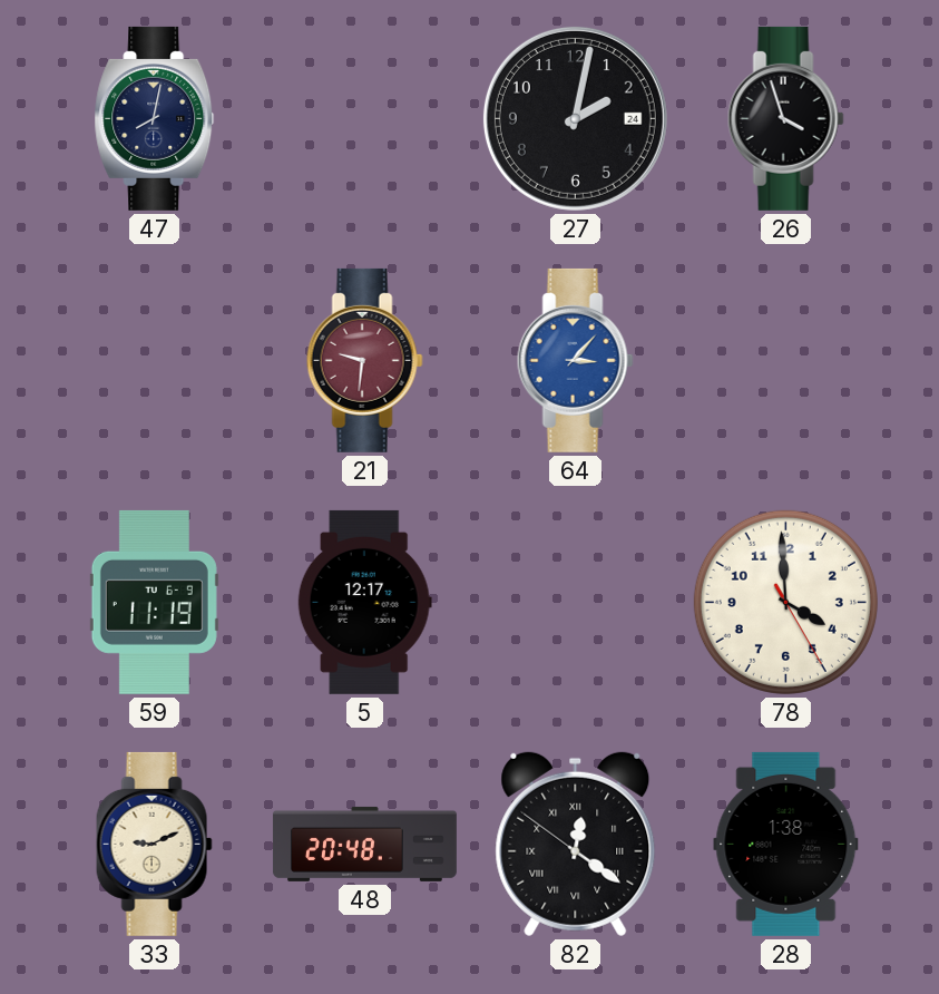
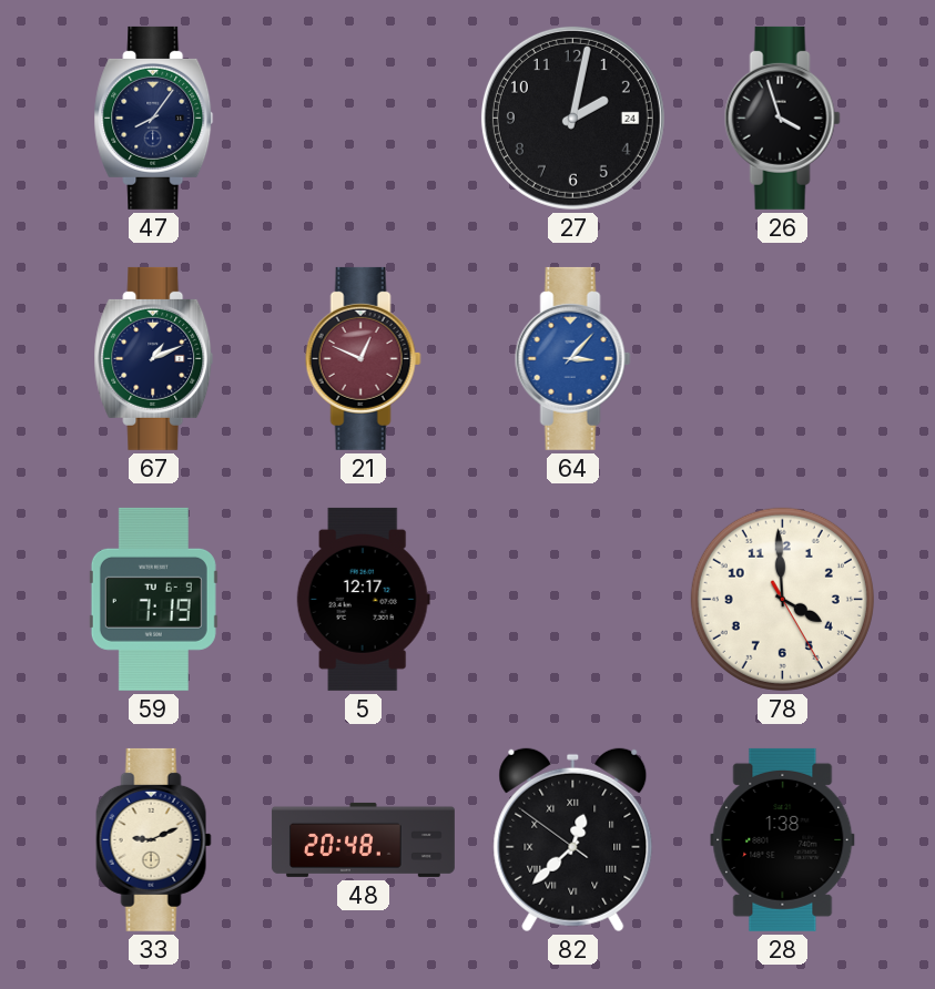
47: 8:02 -> 8:06
67: none -> 1:11
21: 9:31 -> 12:49
59: 11:19 -> 7:19
82: 12:20 -> 12:37
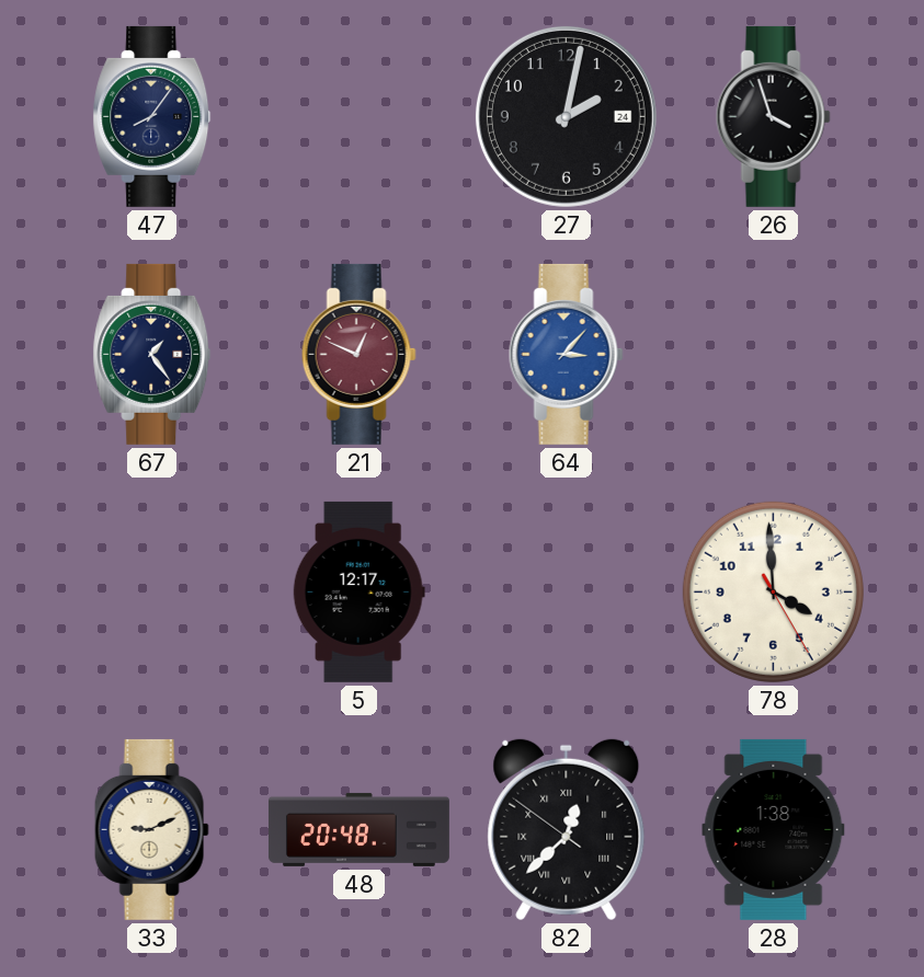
67: 1:11 -> 1:24
59: 7:19 -> none
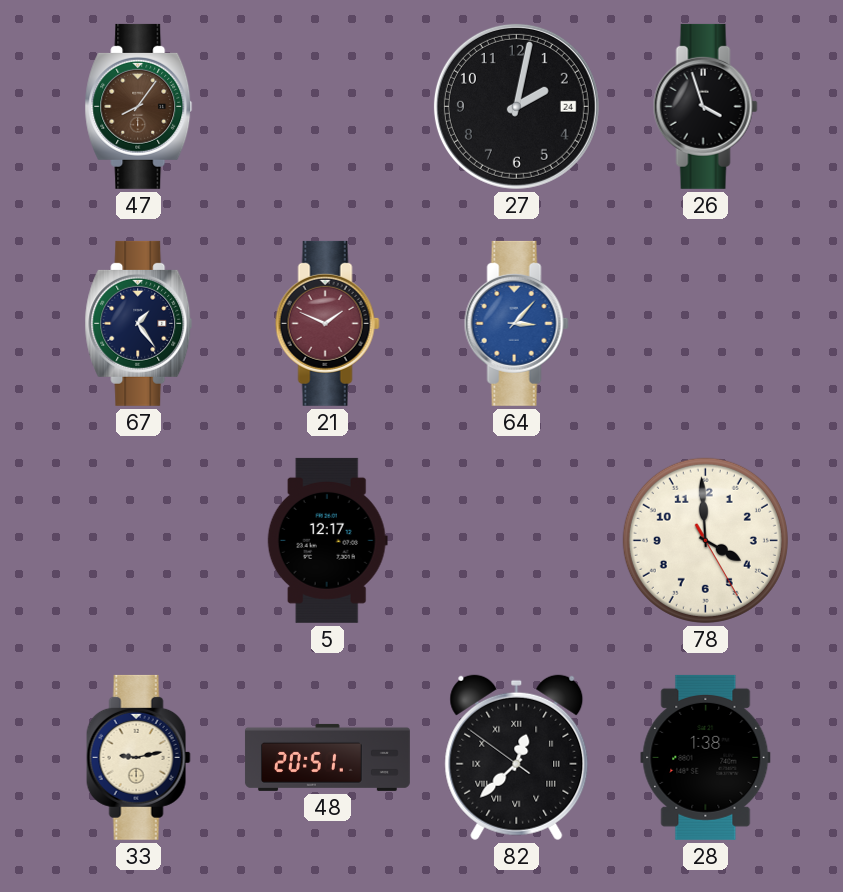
47 dial: navy -> brown
21: 12:49 -> 1:49
33: 9:11 -> 9:13
48: 20:48 -> 20:51
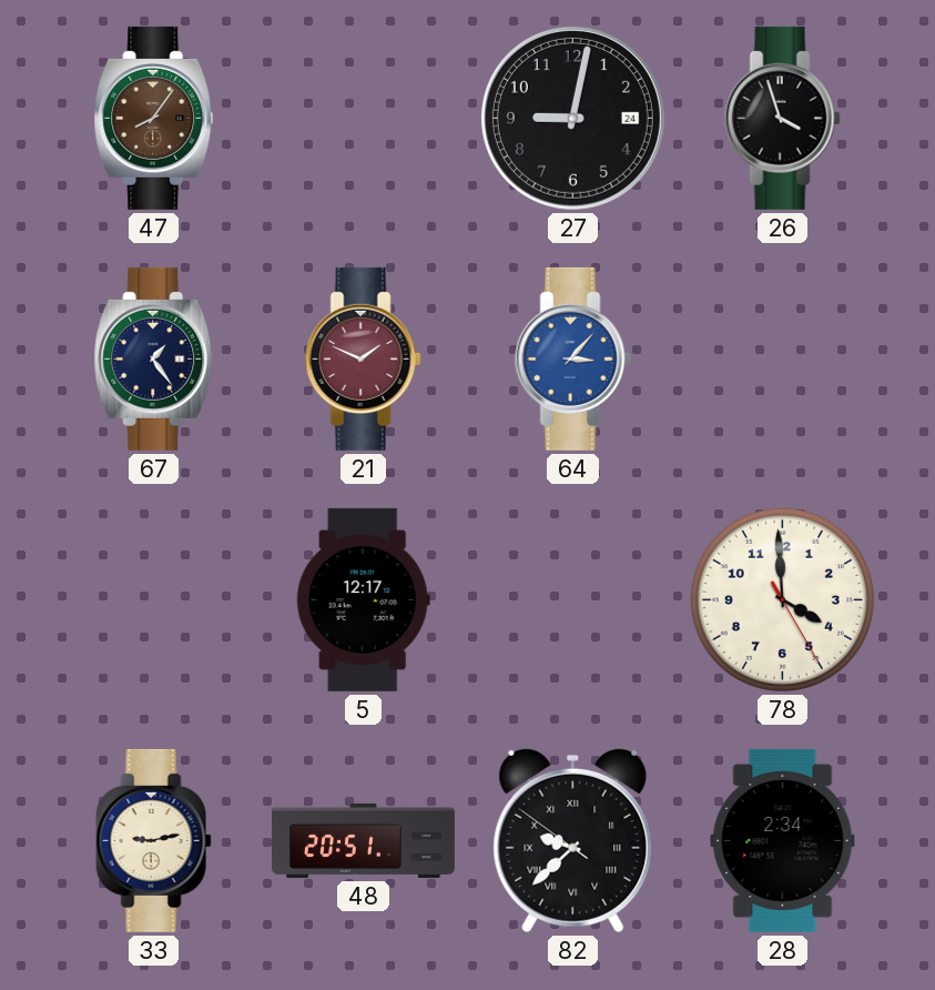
27: 2:02 -> 9:02
82: 12:37 -> 9:37
28: 1:38 -> 2:34
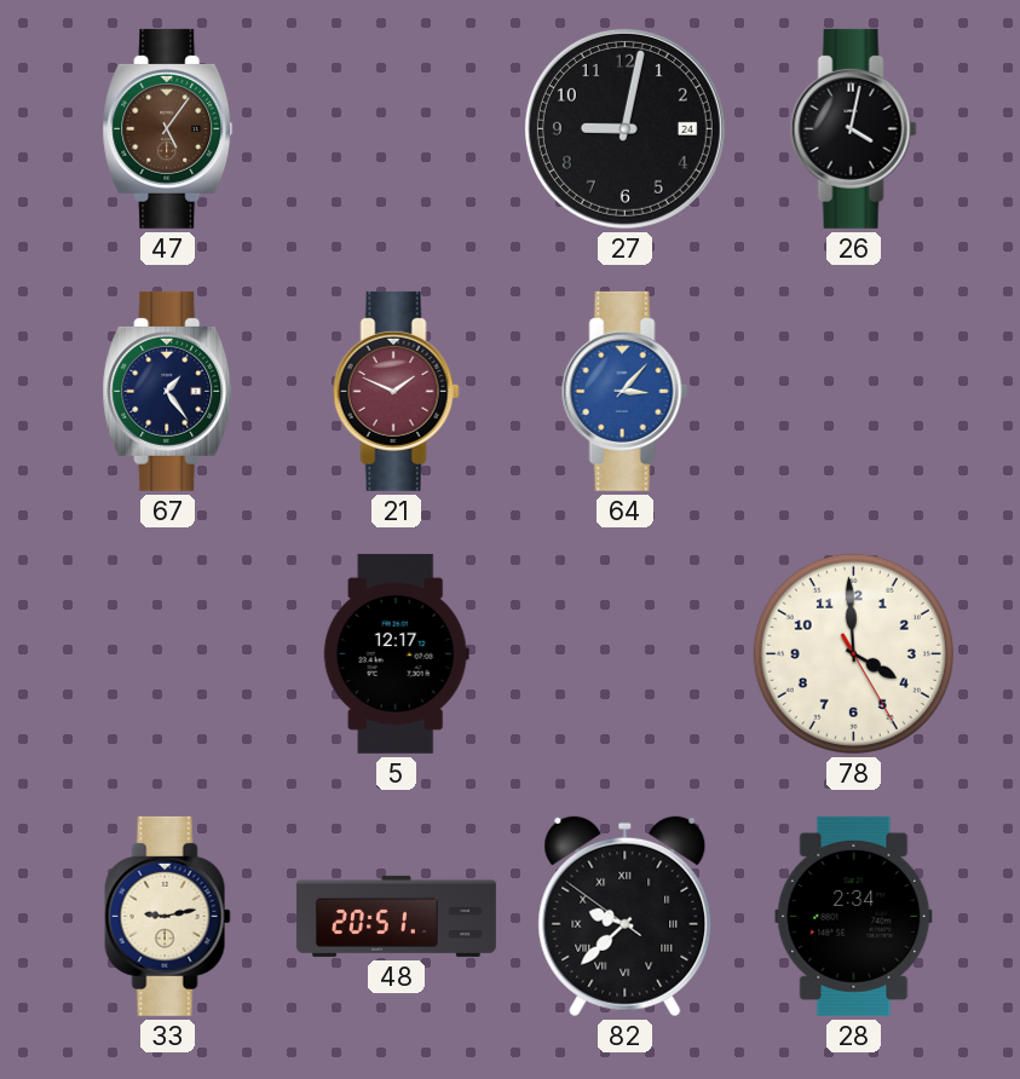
47: 8:06 -> 5:06
26: 3:57 -> 4:02
